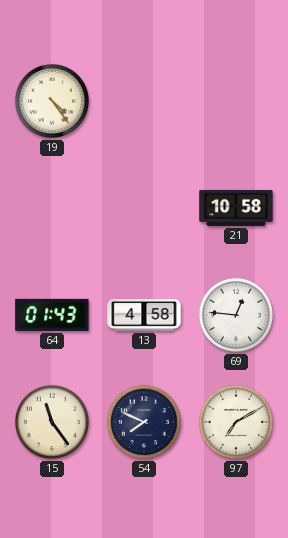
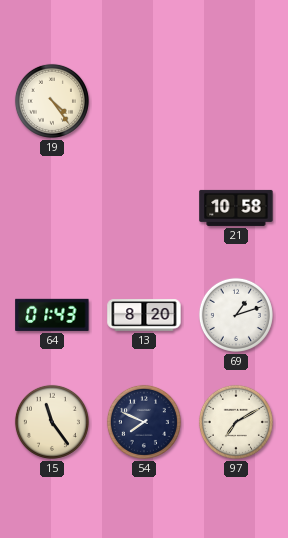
13: 4:58 -> 8:20
69: 12:46 -> 1:12
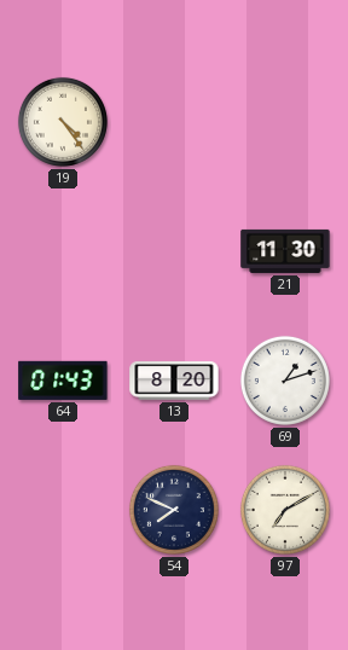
21: 10:58 -> 11:30
15: 11:24 -> none
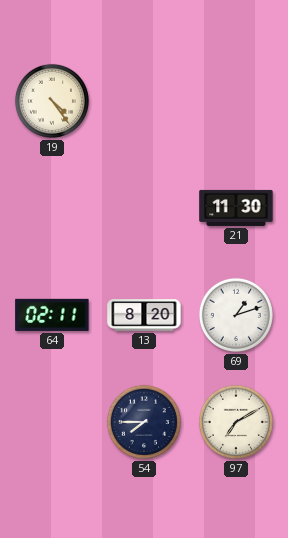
64: 01:43 -> 02:11
54: 7:49 -> 7:45
